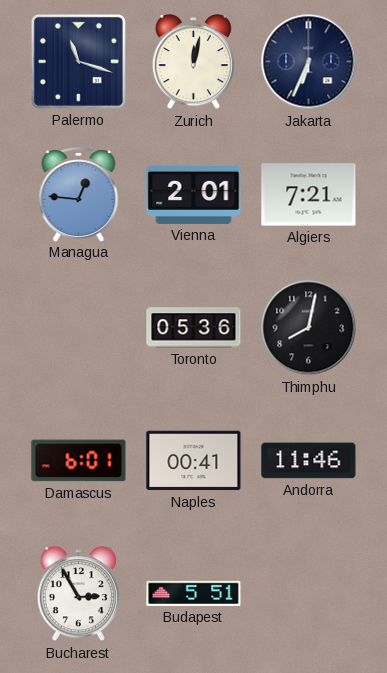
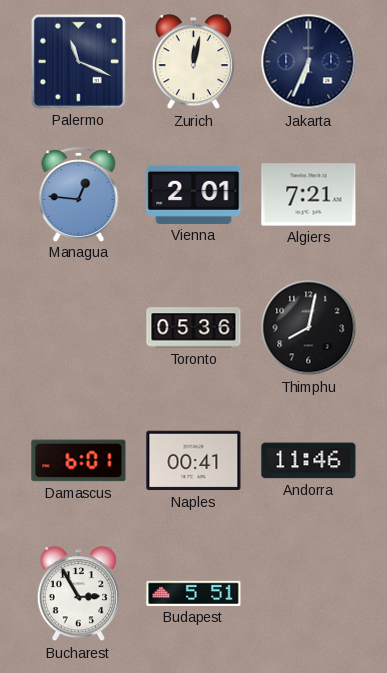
Palermo: 11:18 -> 11:19
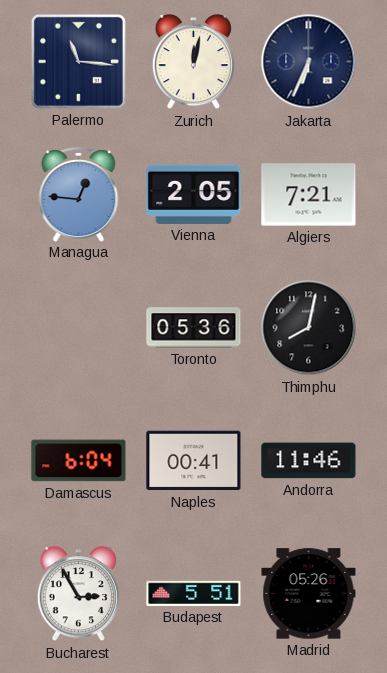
Palermo: 11:19 -> 11:16
Vienna: 2:01 -> 2:05
Damascus: 6:01 -> 6:04
Madrid: none -> 05:26
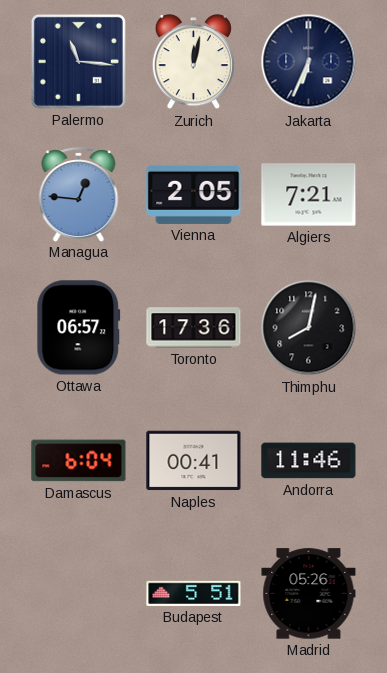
Ottawa: none -> 06:57
Toronto: 05:36 -> 17:36
Bucharest: 2:55 -> none
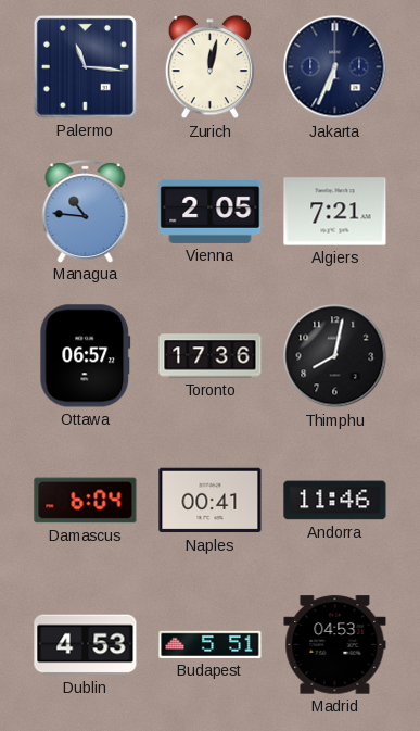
Managua: 12:46 -> 10:46
Dublin: none -> 4:53
Madrid: 05:26 -> 04:53
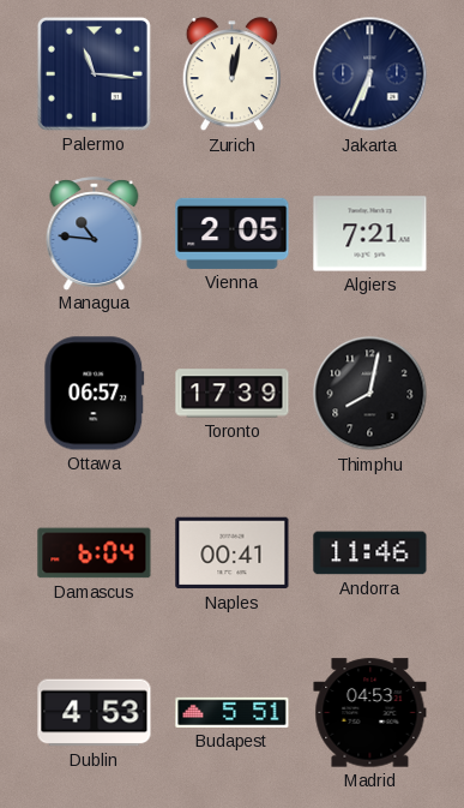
Toronto: 17:36 -> 17:39
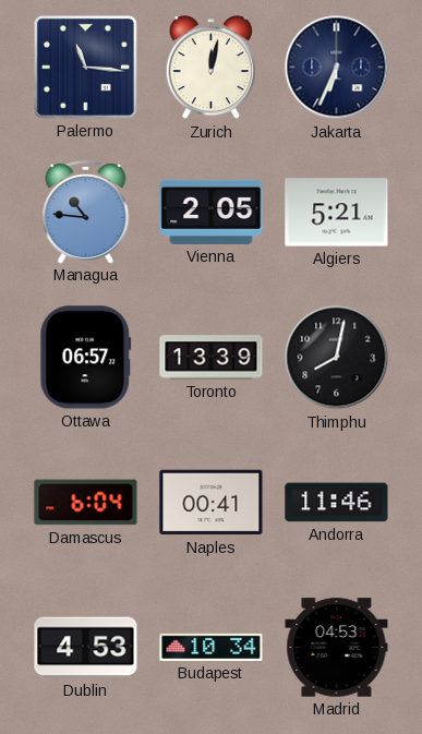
Algiers: 7:21 -> 5:21
Toronto: 17:39 -> 13:39
Budapest: 5:51 -> 10:34
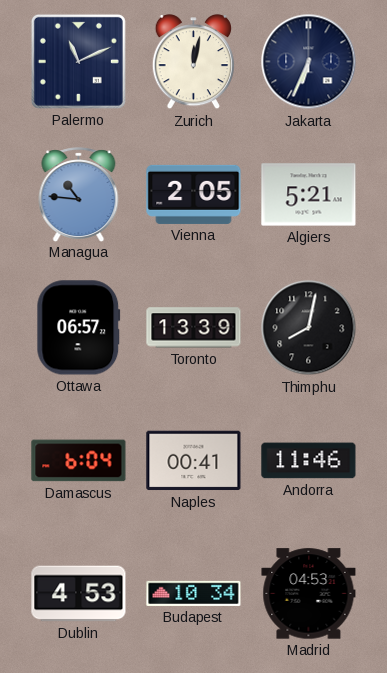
Palermo: 11:16 -> 11:11
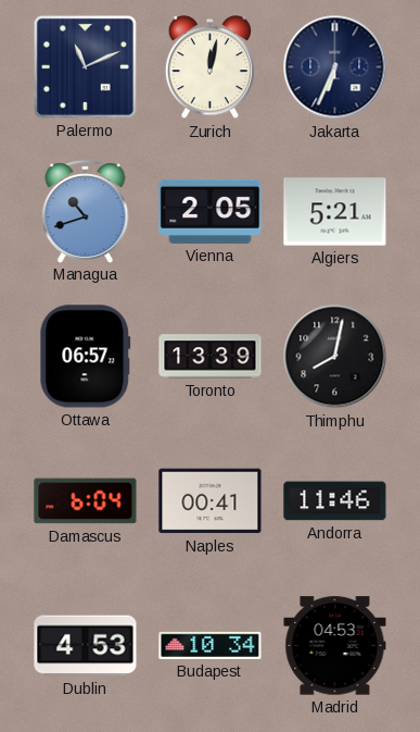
Managua: 10:46 -> 10:42
